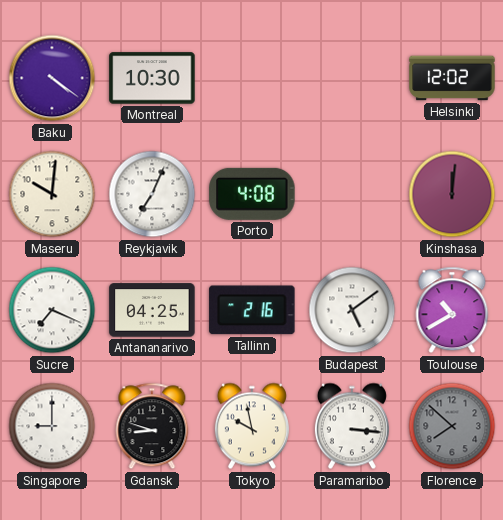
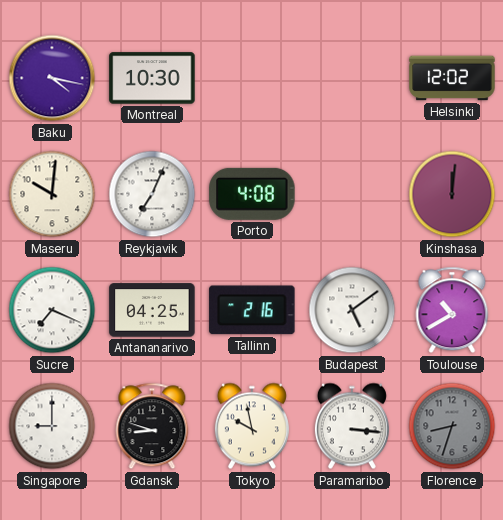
Baku: 4:21 -> 4:17
Florence: 7:52 -> 8:33
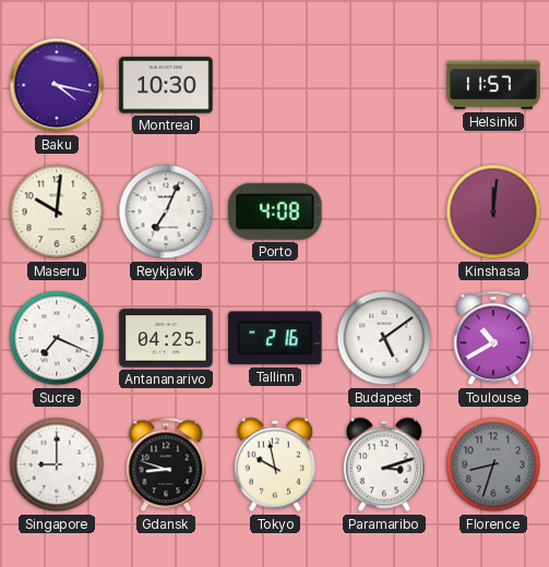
Helsinki: 12:02 -> 11:57
Paramaribo: 3:16 -> 3:12
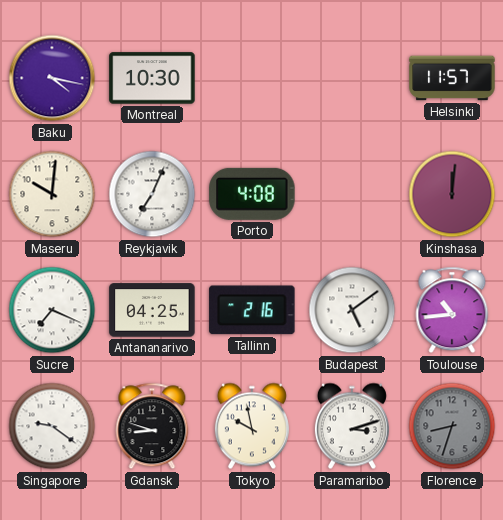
Toulouse: 10:40 -> 10:44
Singapore: 9:00 -> 9:21
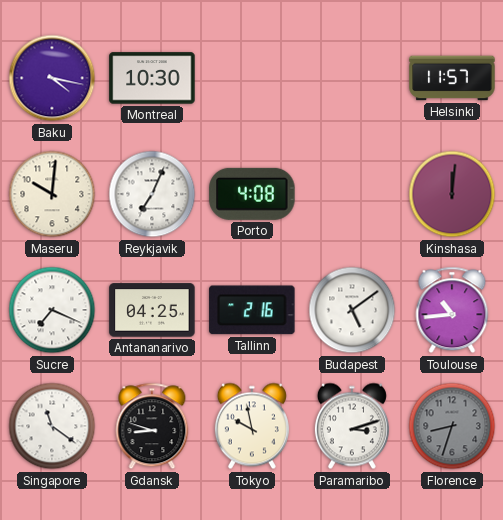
Singapore: 9:21 -> 11:21
